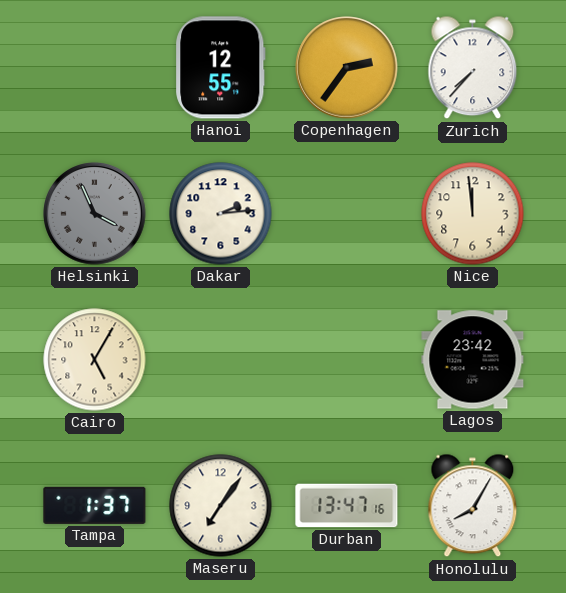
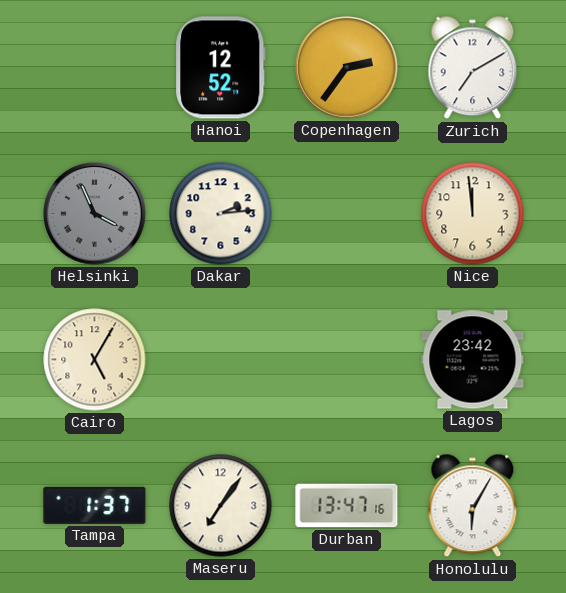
Hanoi: 12:55 -> 12:52
Zurich: 7:37 -> 7:10
Honolulu: 8:05 -> 6:05
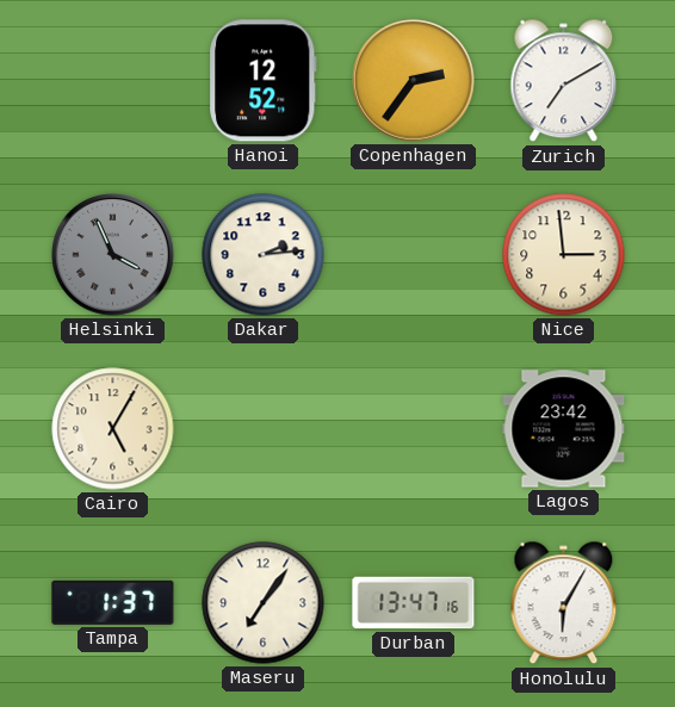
Nice: 11:59 -> 2:59
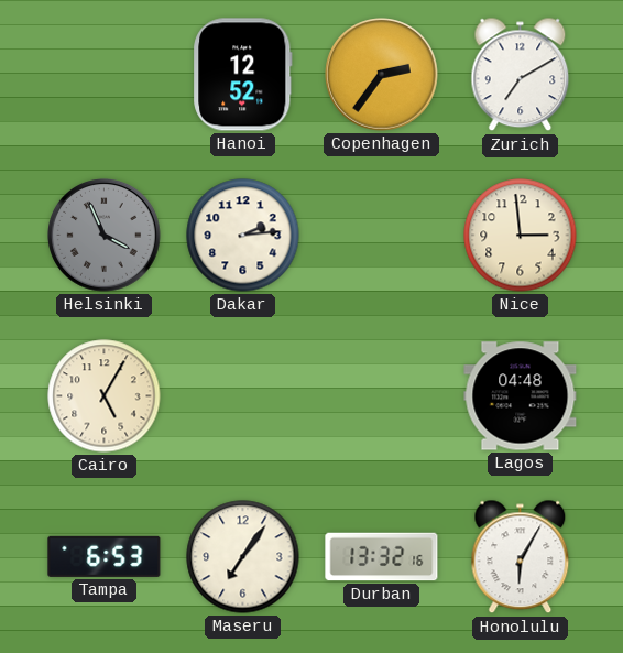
Lagos: 23:42 -> 04:48
Tampa: 1:37 -> 6:53
Durban: 13:47 -> 13:32
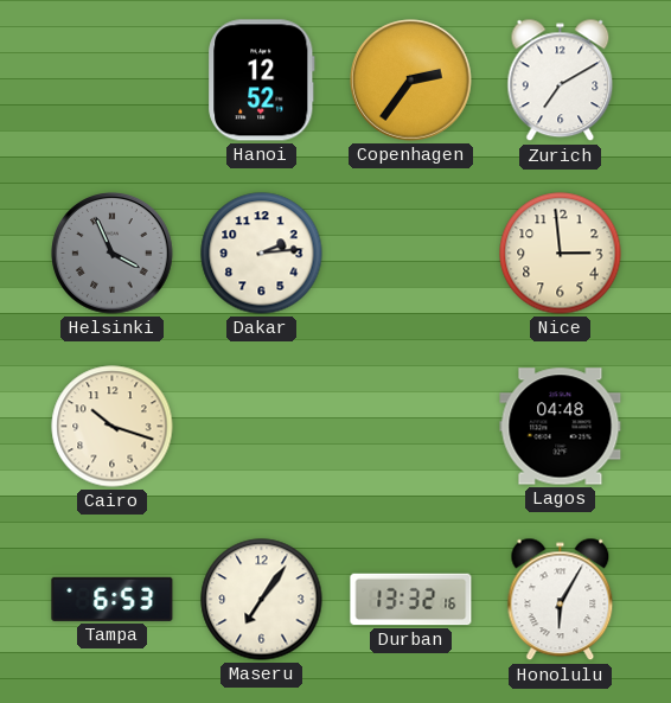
Cairo: 5:05 -> 10:18
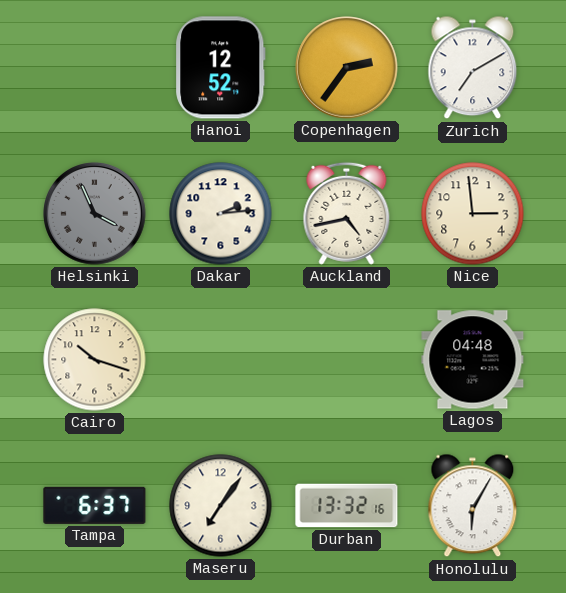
Auckland: none -> 4:43
Tampa: 6:53 -> 6:37
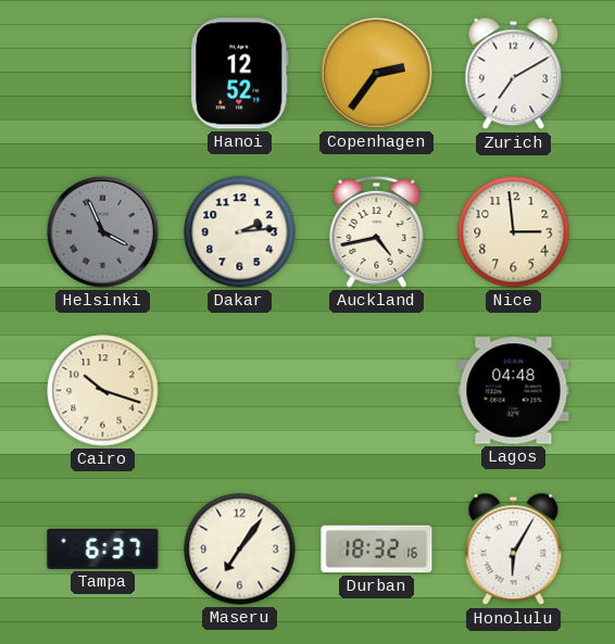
Durban: 13:32 -> 18:32
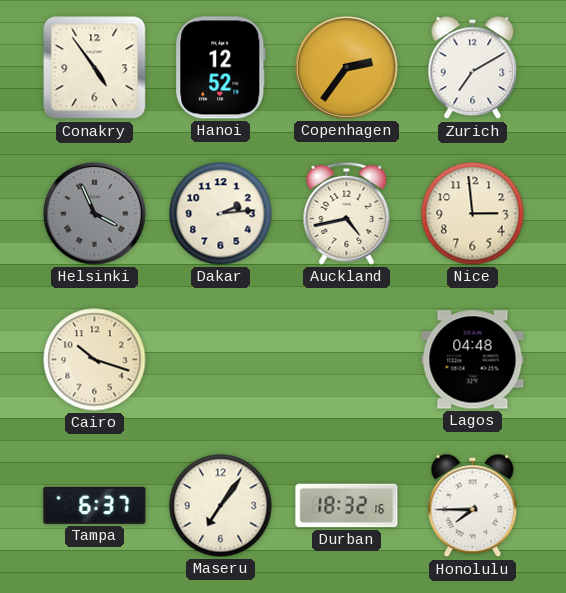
Conakry: none -> 4:54
Honolulu: 6:05 -> 7:45
